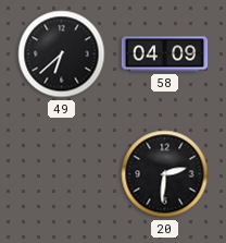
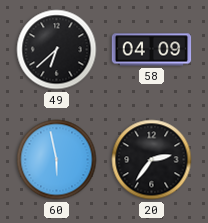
60: none -> 5:58
20: 2:31 -> 2:36
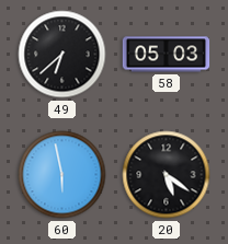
58: 04:09 -> 05:03
20: 2:36 -> 5:21
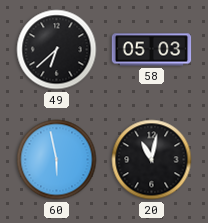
20: 5:21 -> 11:02
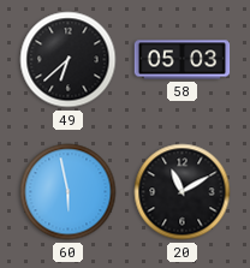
20: 11:02 -> 11:10
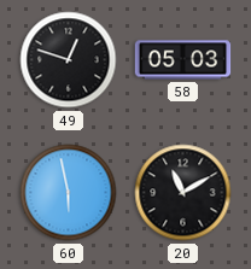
49: 6:38 -> 12:48
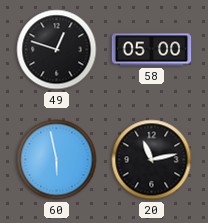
58: 05:03 -> 05:00
20: 11:10 -> 11:13
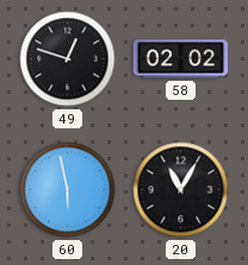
58: 05:00 -> 02:02
20: 11:13 -> 11:05
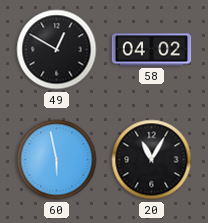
49: 12:48 -> 12:50
58: 02:02 -> 04:02
